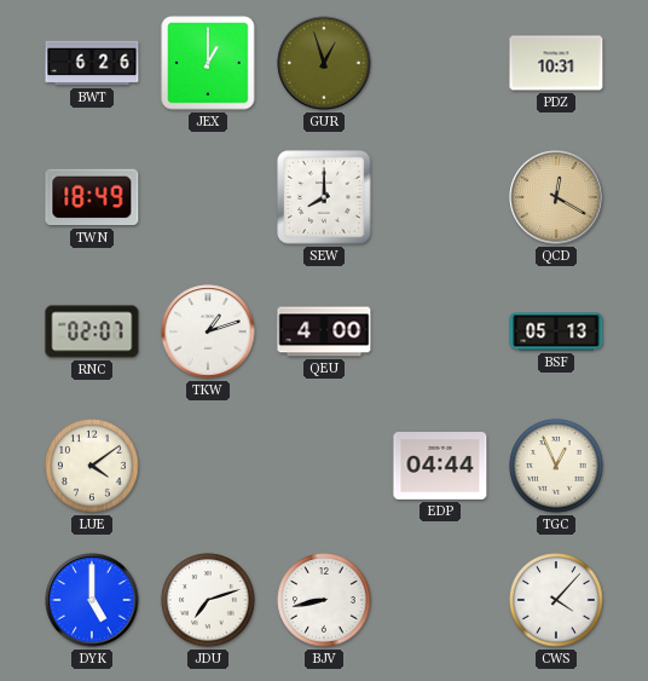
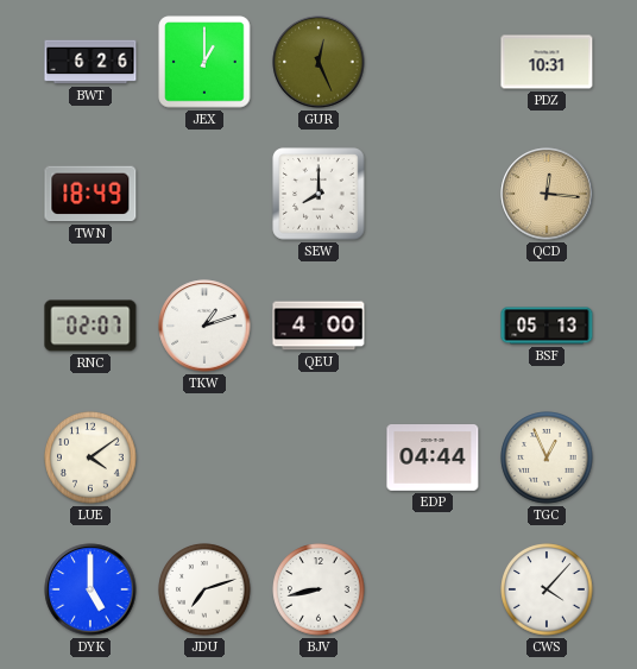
GUR: 12:57 -> 12:26
QCD: 12:20 -> 12:16
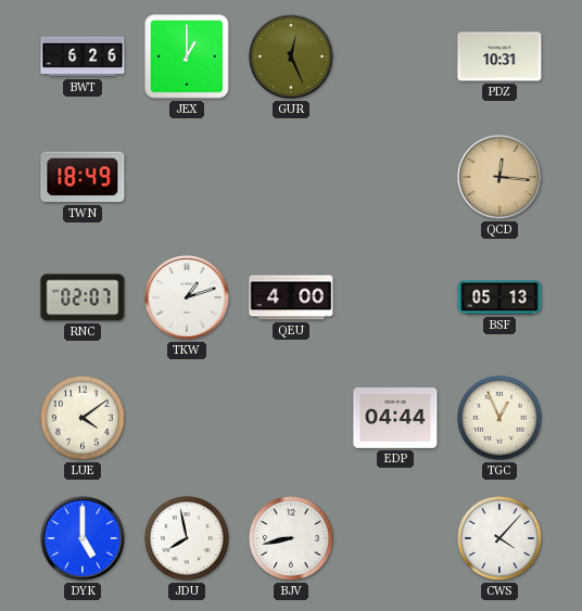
SEW: 8:00 -> none
JDU: 7:12 -> 7:58
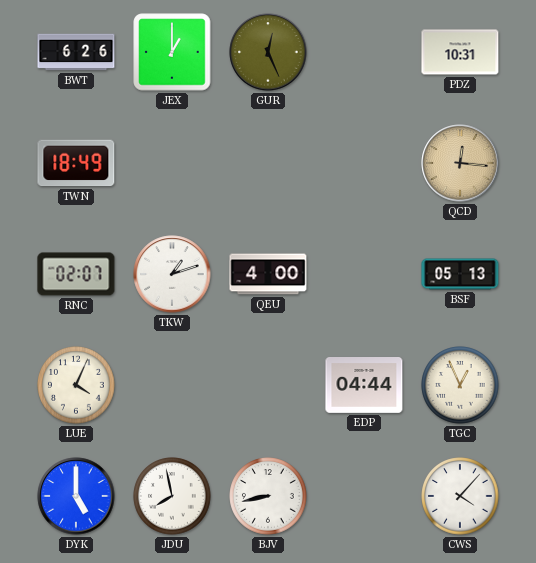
LUE: 4:09 -> 4:04
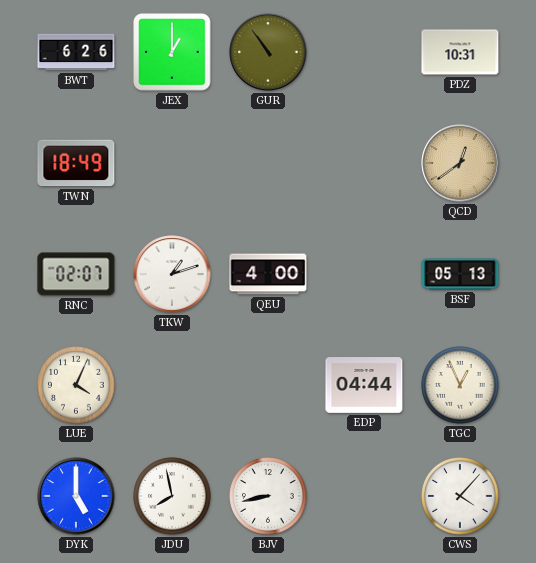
GUR: 12:26 -> 10:54
QCD: 12:16 -> 12:39
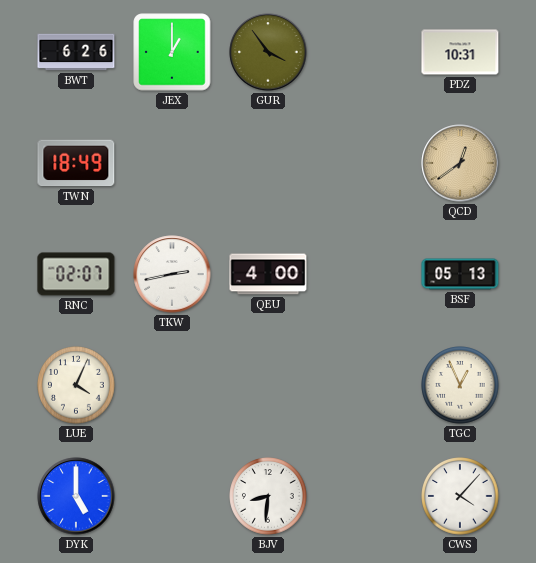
GUR: 10:54 -> 3:54
TKW: 1:12 -> 2:43
EDP: 04:44 -> none
JDU: 7:58 -> none
BJV: 8:43 -> 8:31
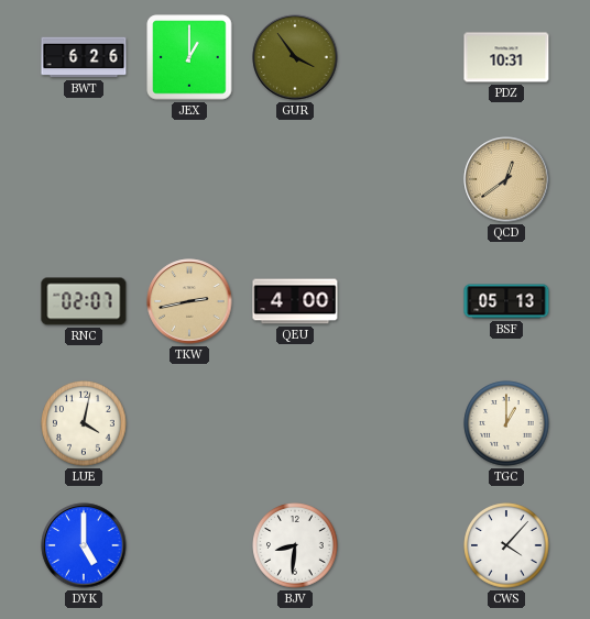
TWN: 18:49 -> none
TKW dial: white -> champagne
LUE: 4:04 -> 4:02
TGC: 12:56 -> 1:00
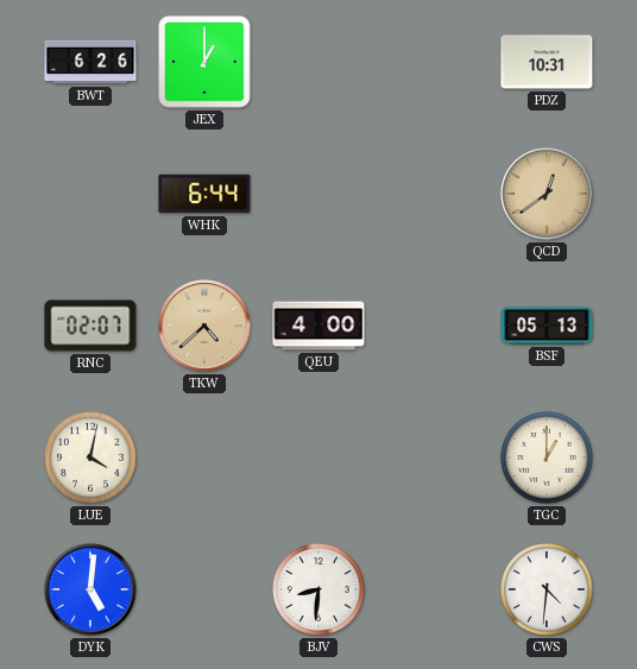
GUR: 3:54 -> none
WHK: none -> 6:44
TKW: 2:43 -> 4:38
DYK: 5:00 -> 5:01
CWS: 4:07 -> 4:31
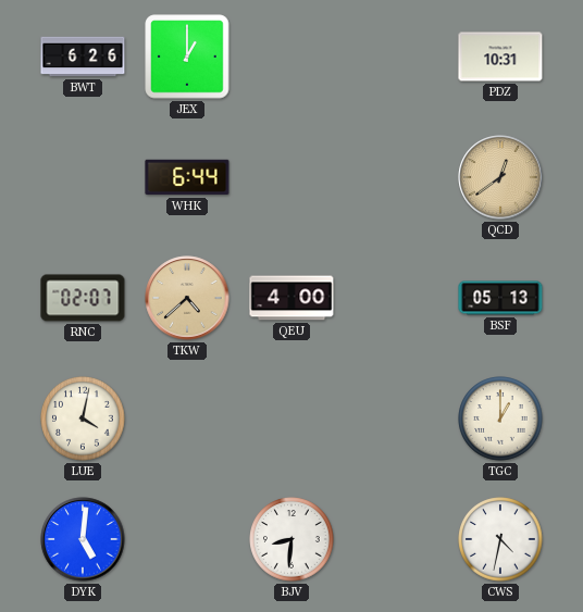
CWS: 4:31 -> 4:32
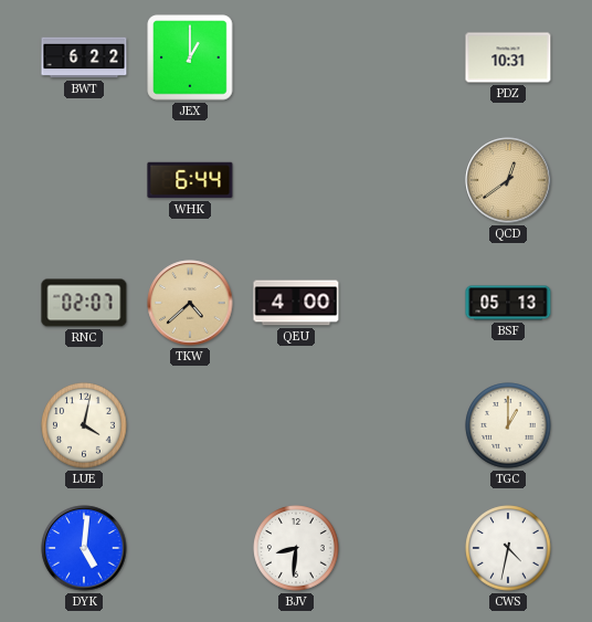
BWT: 6:26 -> 6:22
